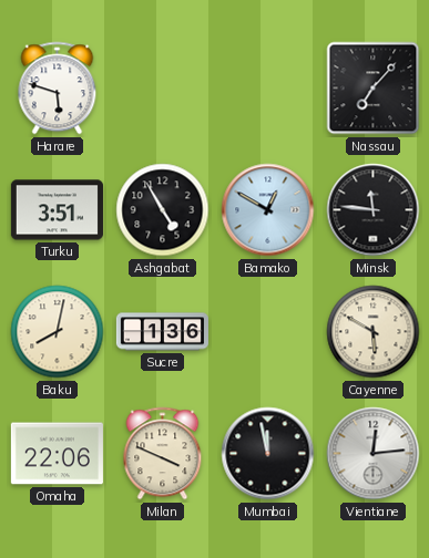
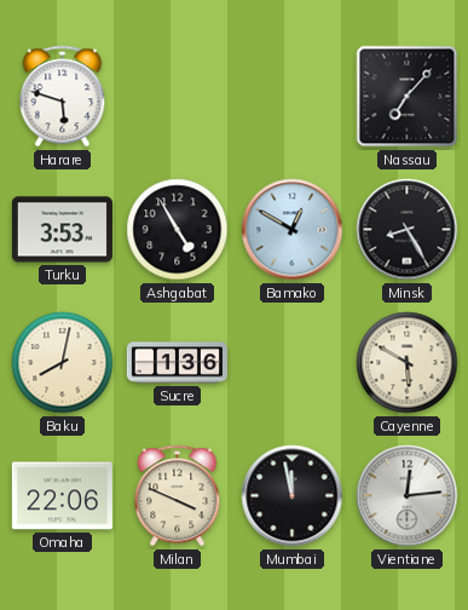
Turku: 3:51 -> 3:53
Minsk: 11:46 -> 8:25
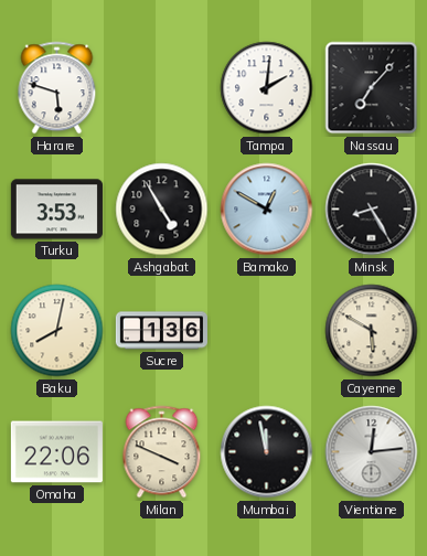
Tampa: none -> 2:01
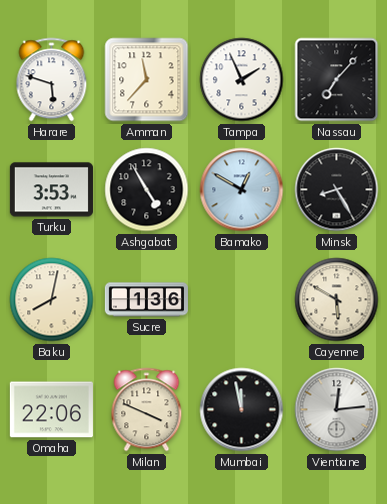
Amman: none -> 11:37
Tampa: 2:01 -> 1:56
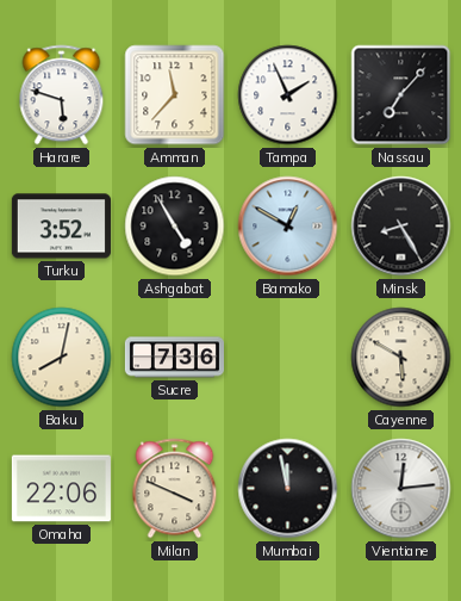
Turku: 3:53 -> 3:52
Sucre: 1:36 -> 7:36
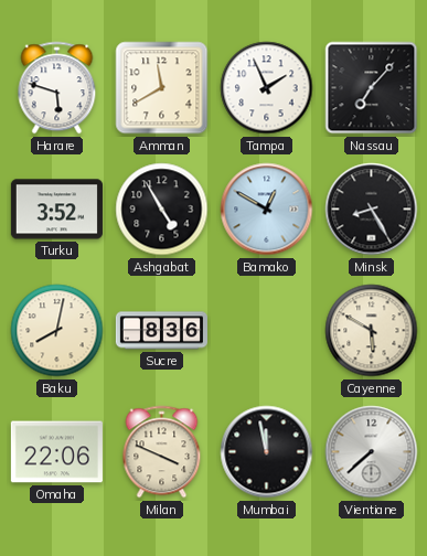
Amman: 11:37 -> 11:40
Sucre: 7:36 -> 8:36
Vientiane: 12:14 -> 7:38
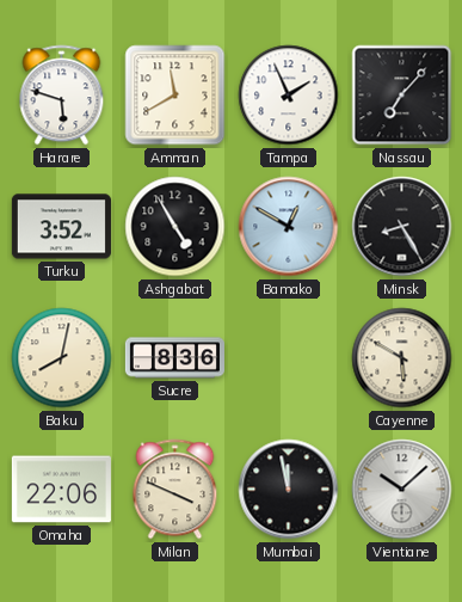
Vientiane: 7:38 -> 10:08
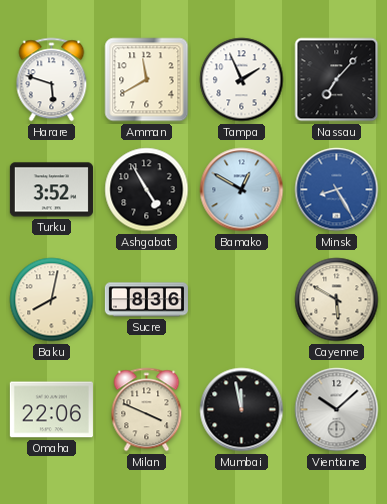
Minsk dial: black -> blue
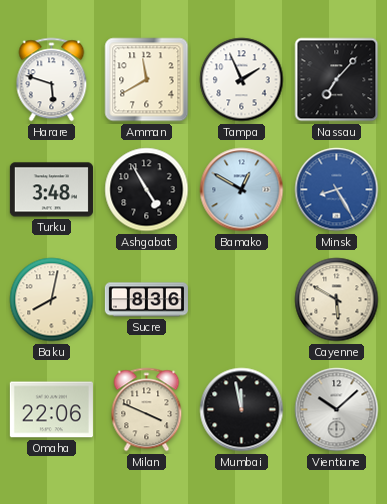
Turku: 3:52 -> 3:48
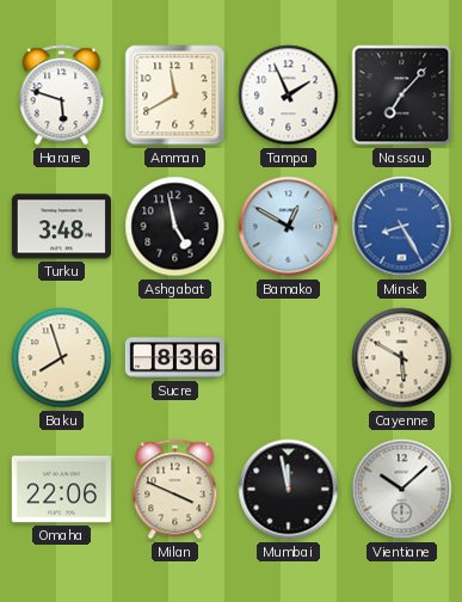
Ashgabat: 4:55 -> 4:58
Baku: 8:02 -> 7:57
